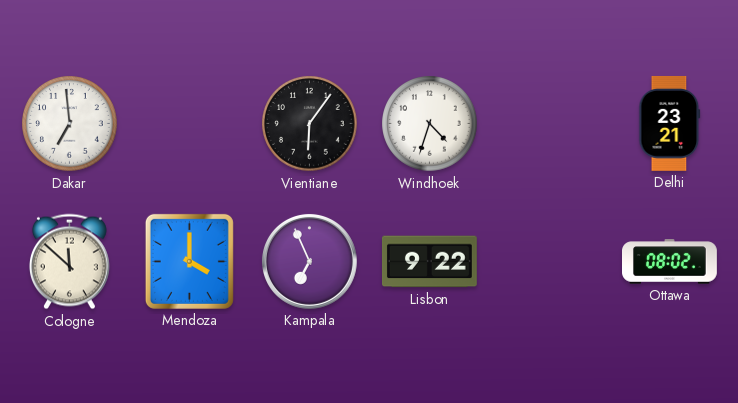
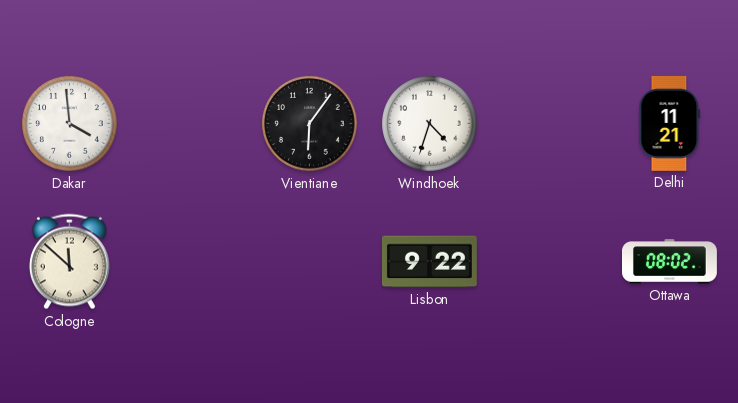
Dakar: 6:59 -> 3:59
Delhi: 23:21 -> 11:21
Mendoza: 4:00 -> none
Kampala: 6:56 -> none
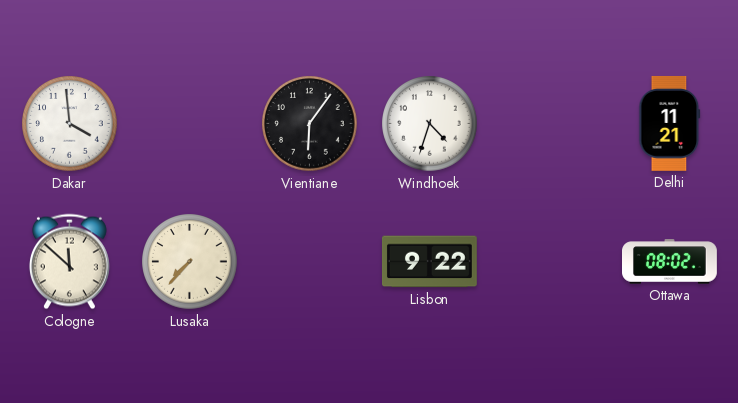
Lusaka: none -> 7:37
